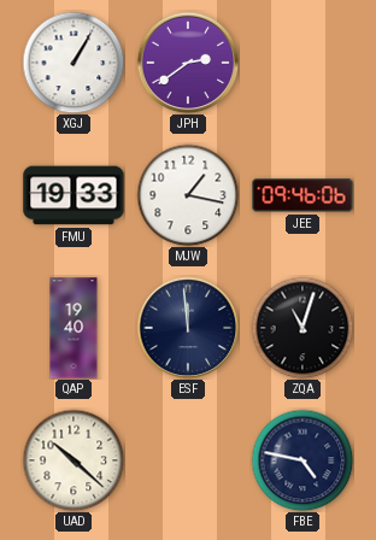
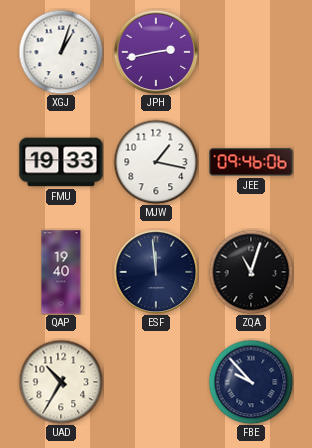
XGJ: 1:05 -> 1:03
JPH: 2:39 -> 2:43
UAD: 10:22 -> 10:35
FBE: 4:47 -> 9:53
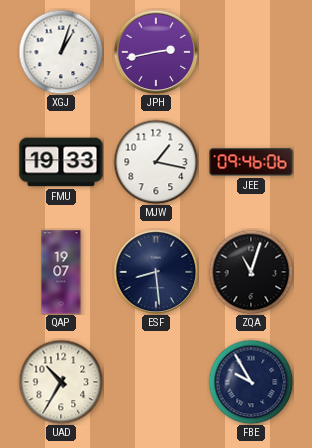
QAP: 19:40 -> 19:07
ESF: 11:59 -> 8:29
FBE: 9:53 -> 9:55
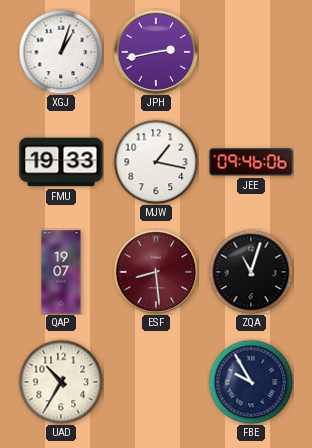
ESF dial: navy -> burgundy
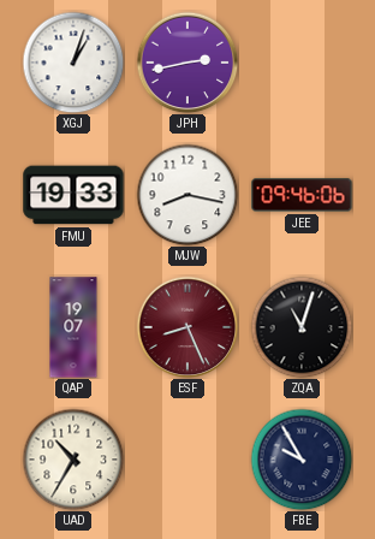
MJW: 1:17 -> 8:17
ESF: 8:29 -> 8:26
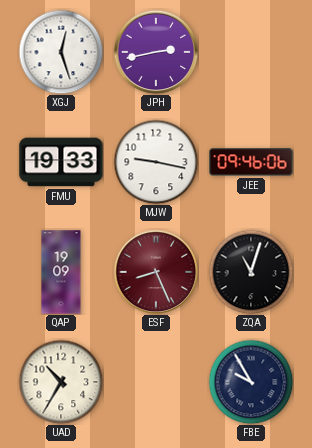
XGJ: 1:03 -> 12:27
MJW: 8:17 -> 9:17
QAP: 19:07 -> 19:09
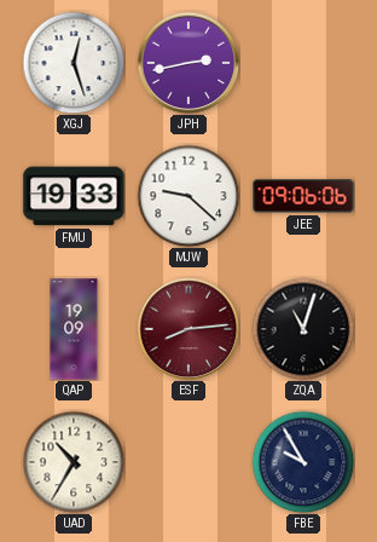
MJW: 9:17 -> 9:22
JEE: 09:46 -> 09:06
ESF: 8:26 -> 8:14
